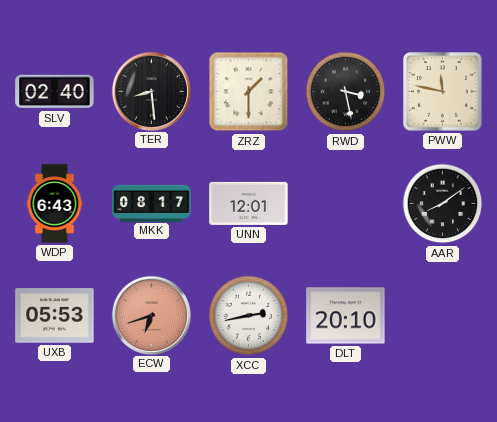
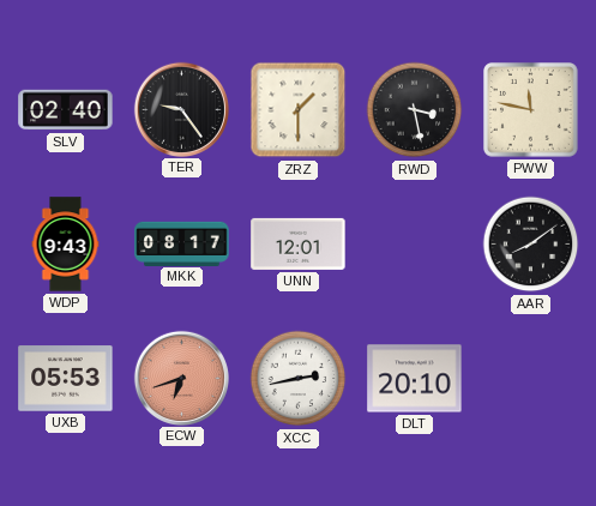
TER: 8:29 -> 9:24
WDP: 6:43 -> 9:43
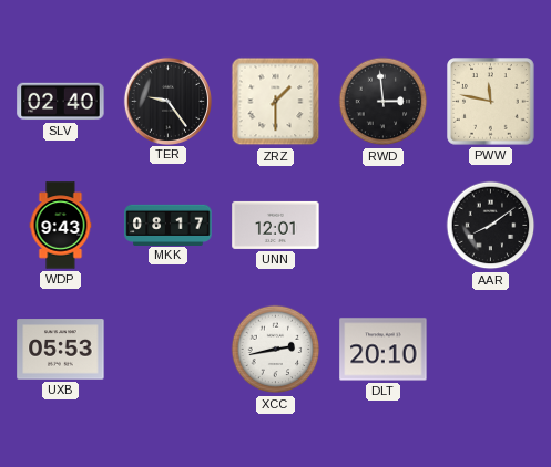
RWD: 3:28 -> 2:59
ECW: 6:42 -> none
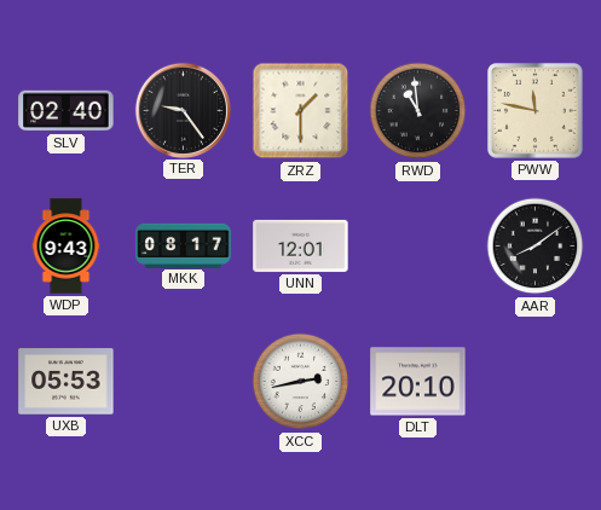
RWD: 2:59 -> 10:59
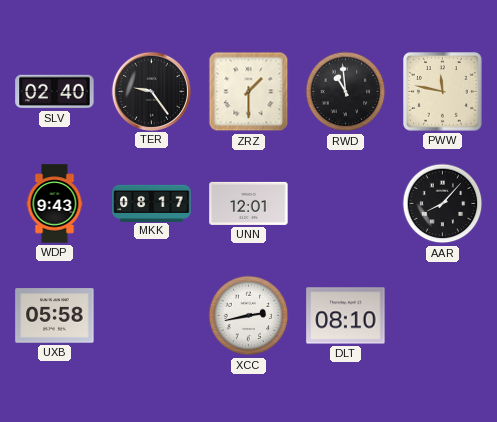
AAR: 8:09 -> 8:07
UXB: 05:53 -> 05:58
DLT: 20:10 -> 08:10
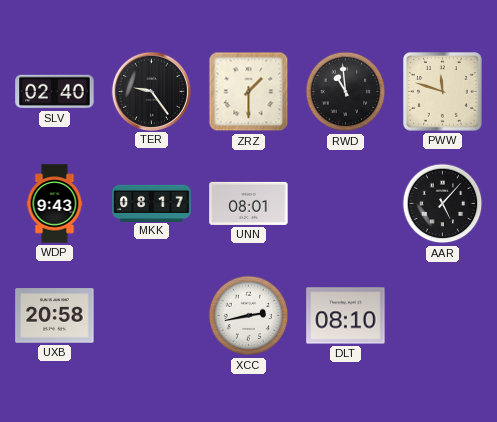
PWW: 11:47 -> 11:48
UNN: 12:01 -> 08:01
AAR: 8:07 -> 5:07
UXB: 05:58 -> 20:58
